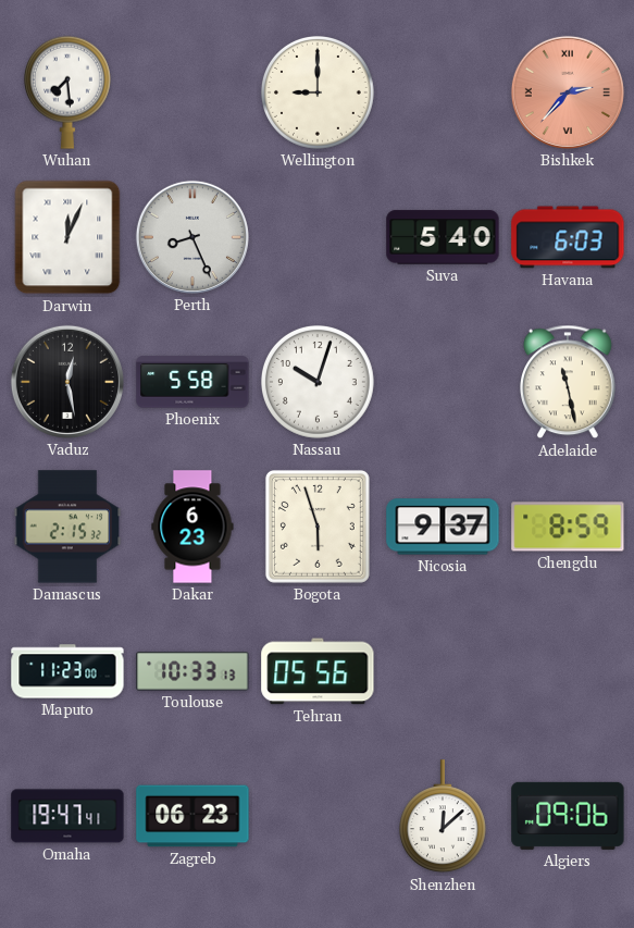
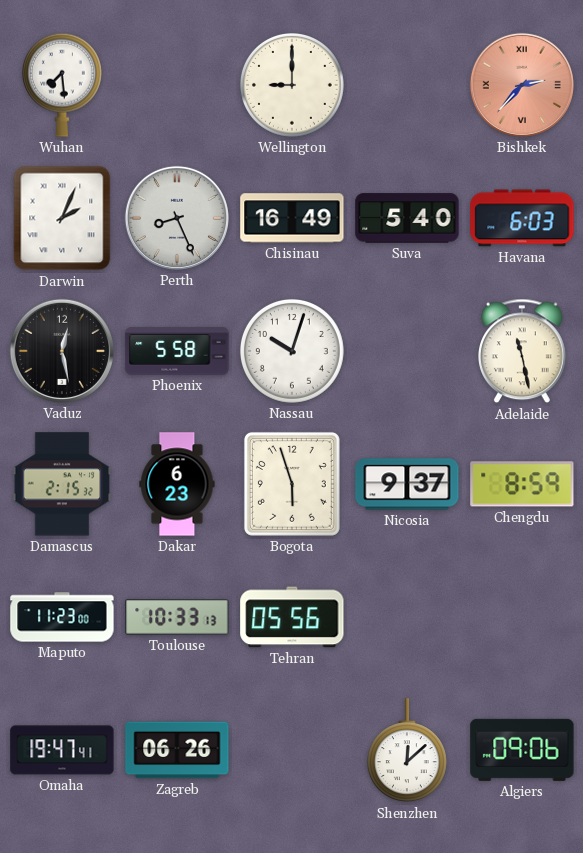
Darwin: 12:04 -> 2:04
Chisinau: none -> 16:49
Zagreb: 06:23 -> 06:26
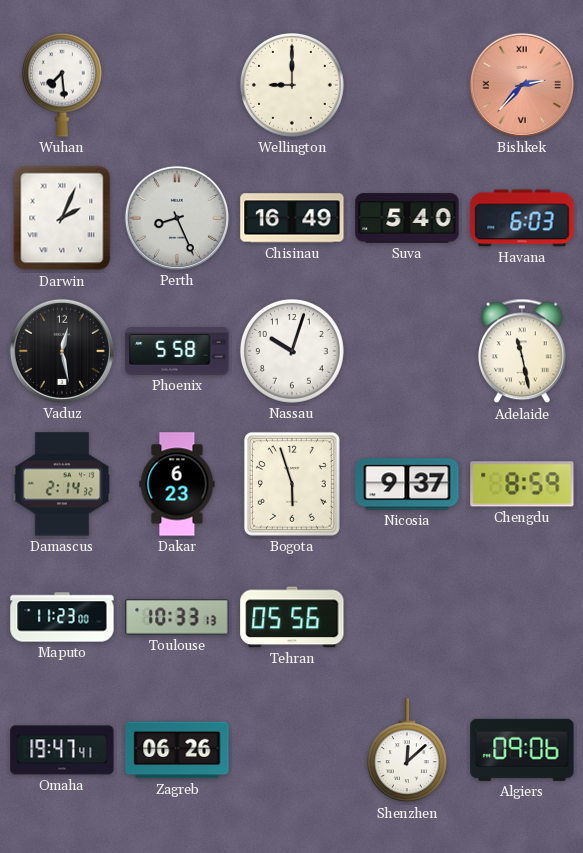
Damascus: 2:15 -> 2:14
